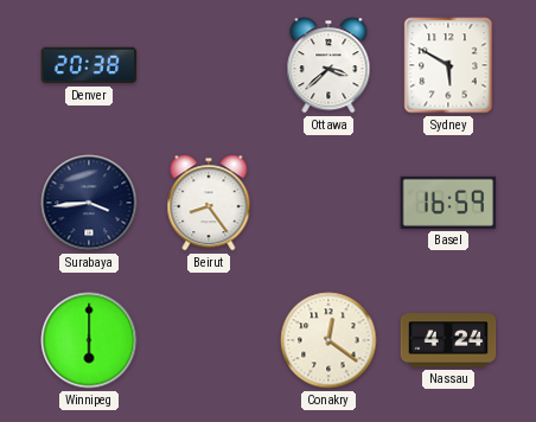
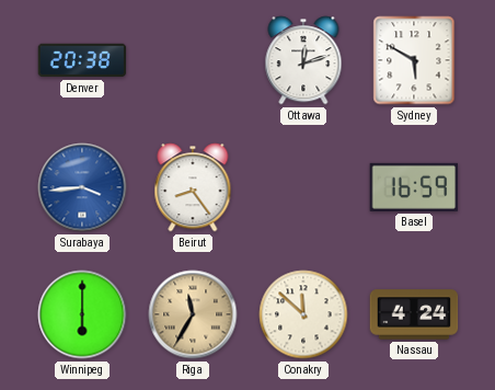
Ottawa: 3:38 -> 12:12
Surabaya dial: navy -> blue
Riga: none -> 11:35
Conakry: 12:21 -> 11:52
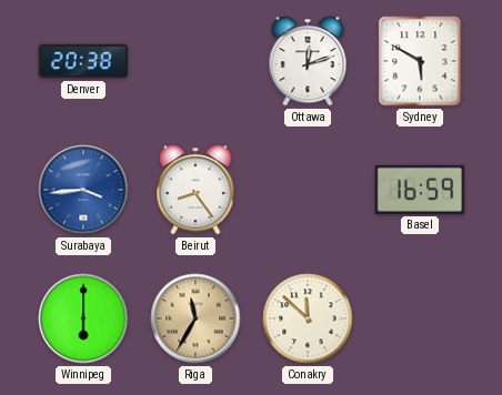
Nassau: 4:24 -> none
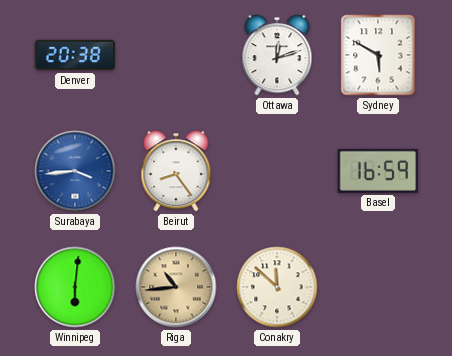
Winnipeg: 6:00 -> 6:01
Riga: 11:35 -> 10:44
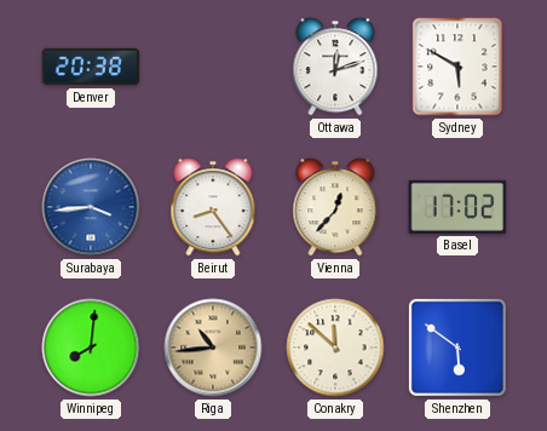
Vienna: none -> 12:37
Basel: 16:59 -> 17:02
Winnipeg: 6:01 -> 8:01
Shenzhen: none -> 5:51
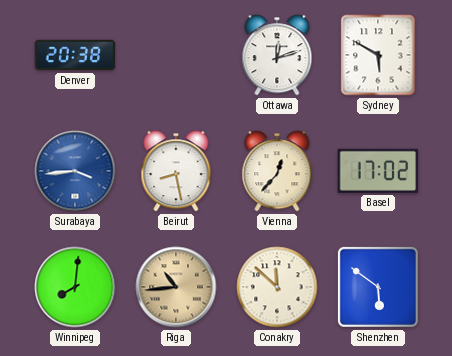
Beirut: 8:24 -> 8:28
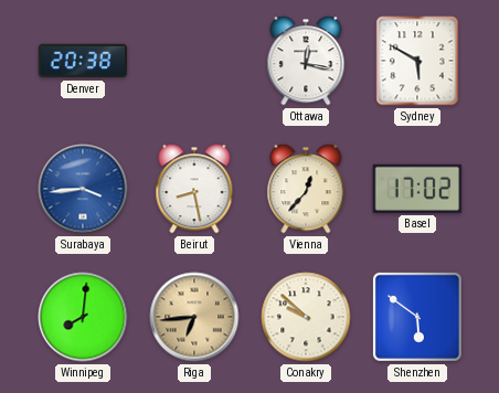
Ottawa: 12:12 -> 12:17
Riga: 10:44 -> 6:44
Conakry: 11:52 -> 9:52
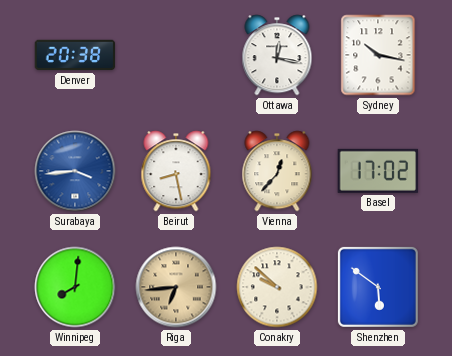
Sydney: 5:50 -> 10:17
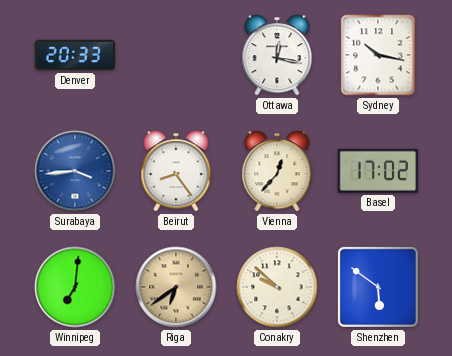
Denver: 20:38 -> 20:33
Beirut: 8:28 -> 8:24
Winnipeg: 8:01 -> 7:01
Riga: 6:44 -> 6:39
